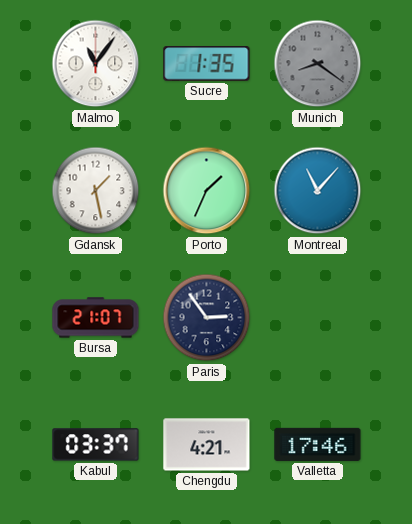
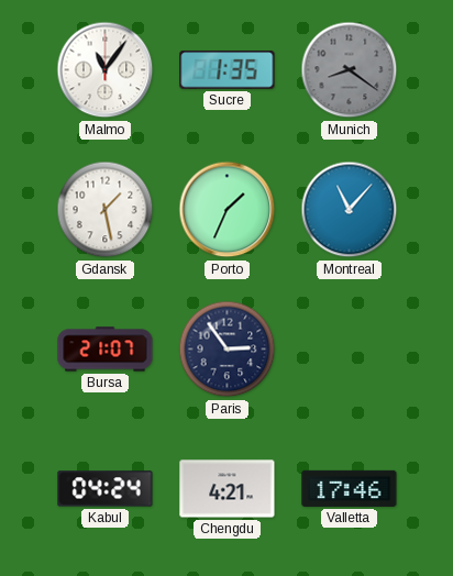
Kabul: 03:37 -> 04:24
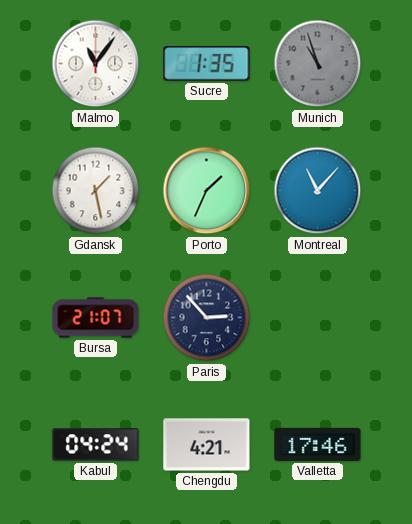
Munich: 8:21 -> 10:57
Paris: 2:54 -> 2:53
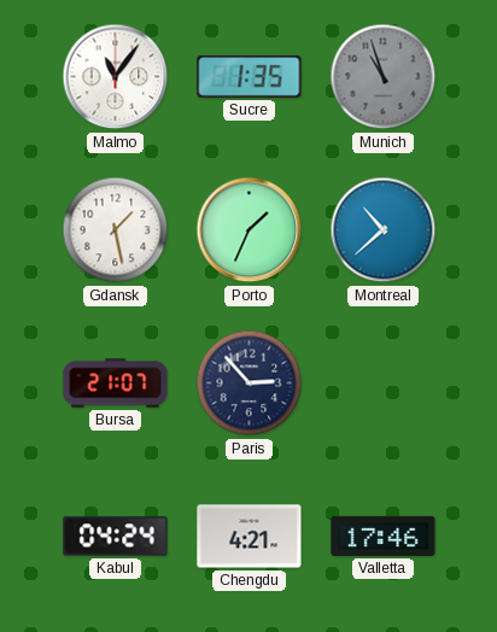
Montreal: 11:07 -> 10:38
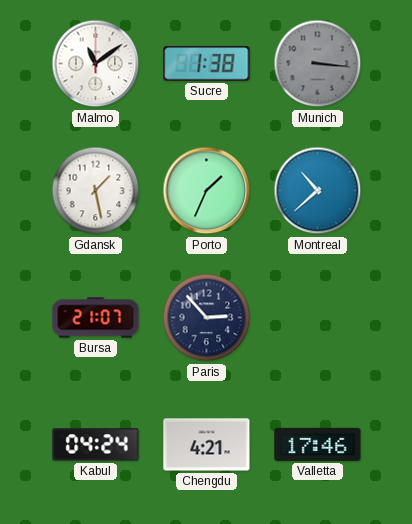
Malmo: 11:06 -> 11:09
Sucre: 1:35 -> 1:38
Munich: 10:57 -> 3:16
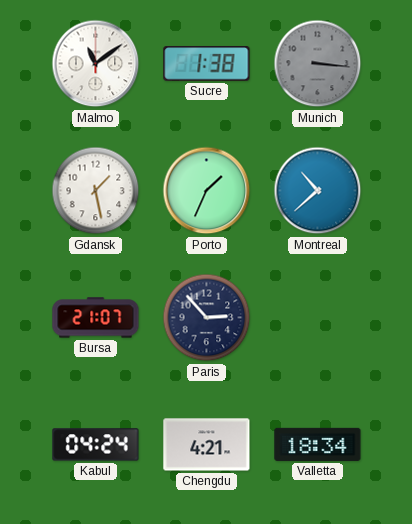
Valletta: 17:46 -> 18:34
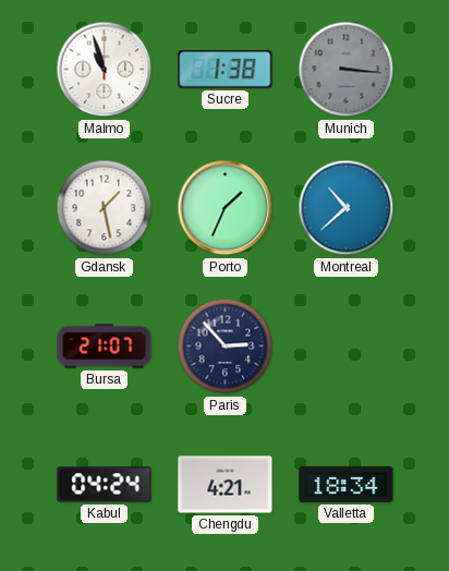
Malmo: 11:09 -> 10:57
